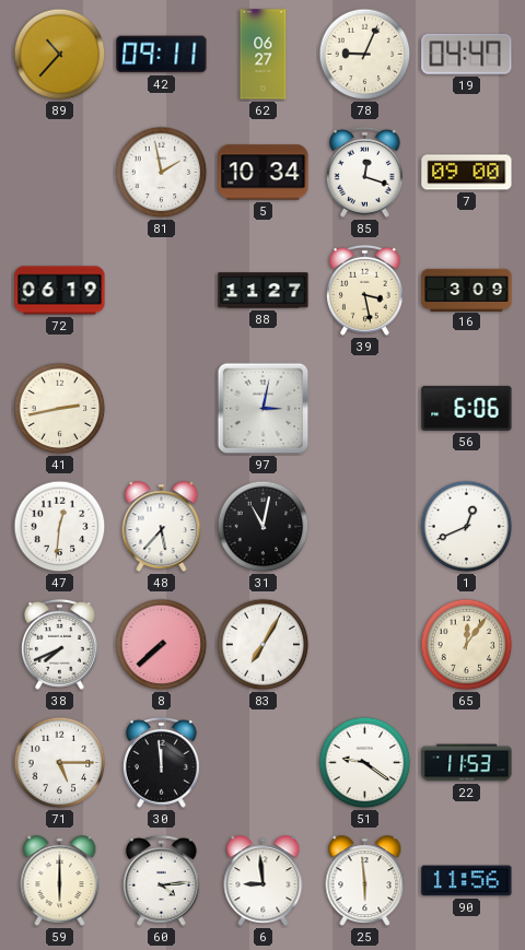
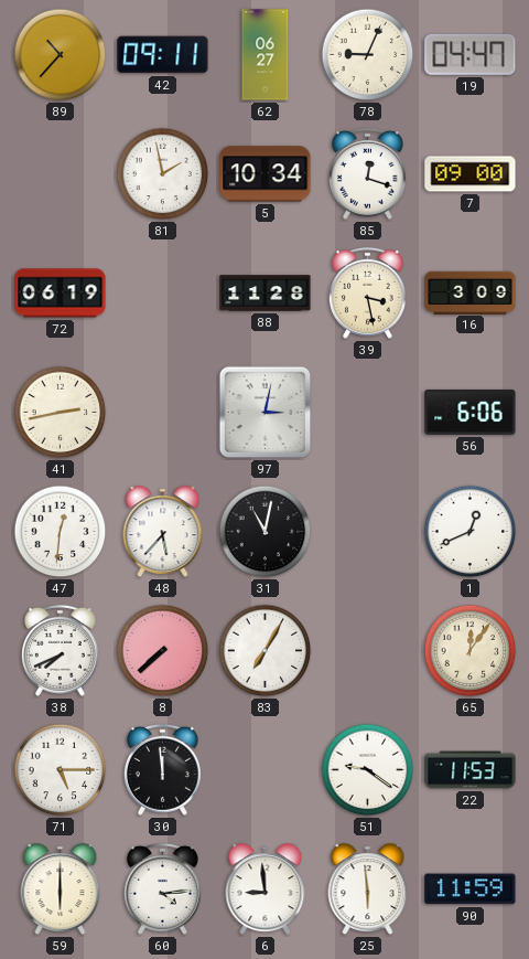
88: 11:27 -> 11:28
90: 11:56 -> 11:59
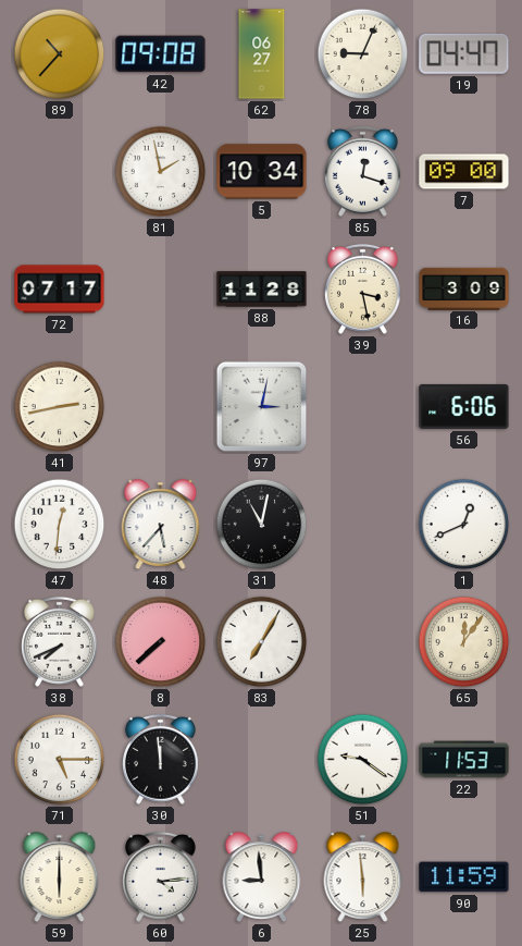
42: 09:11 -> 09:08
72: 06:19 -> 07:17
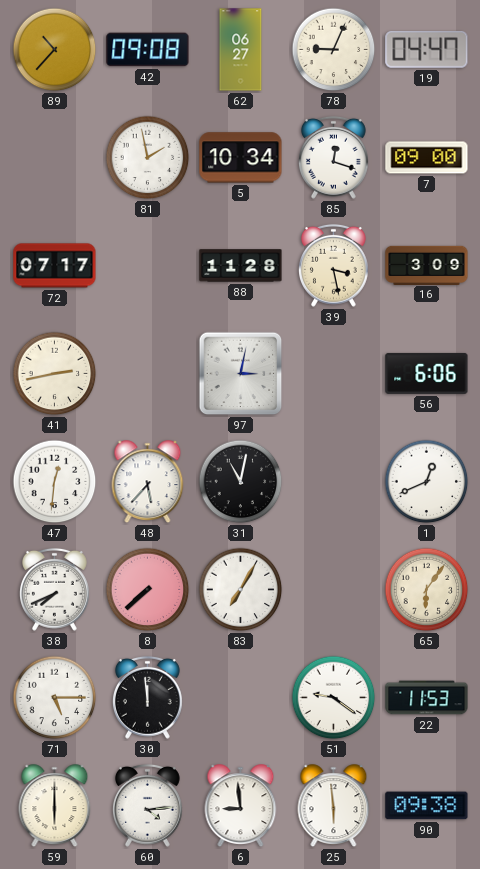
65: 12:06 -> 6:06
90: 11:59 -> 09:38
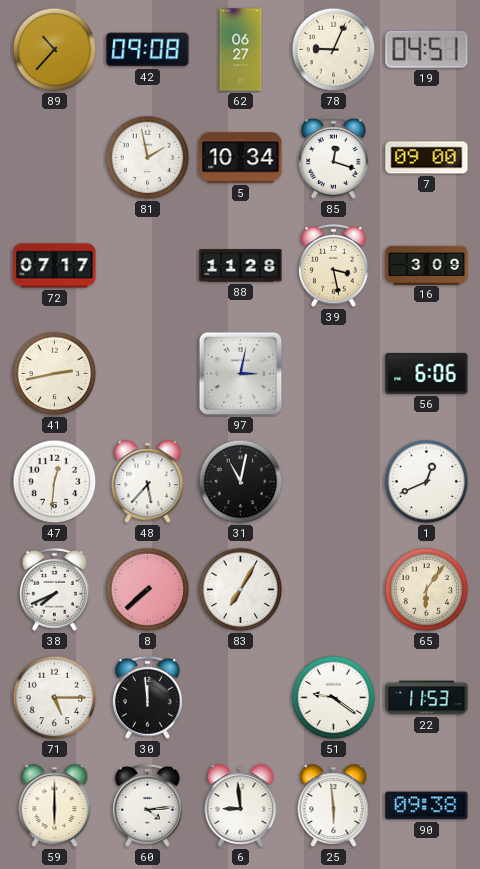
19: 04:47 -> 04:51
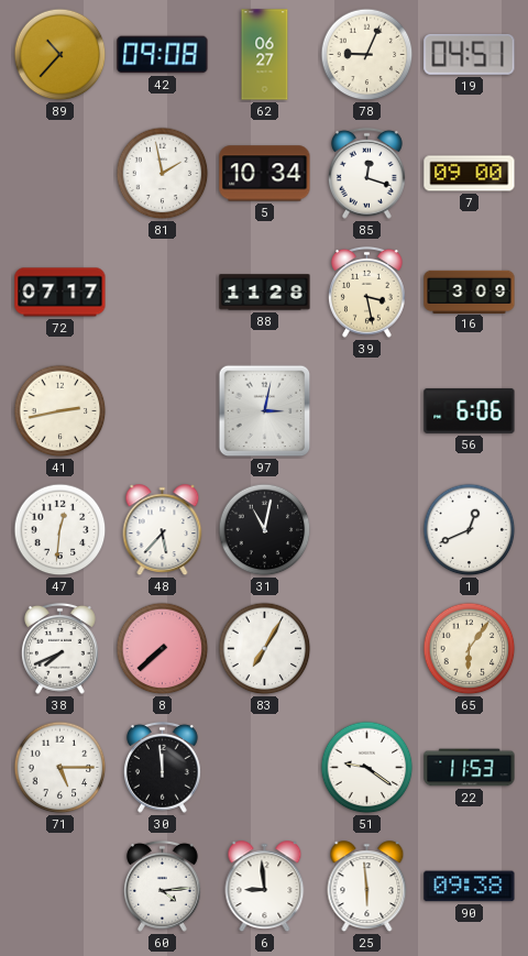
59: 6:00 -> none
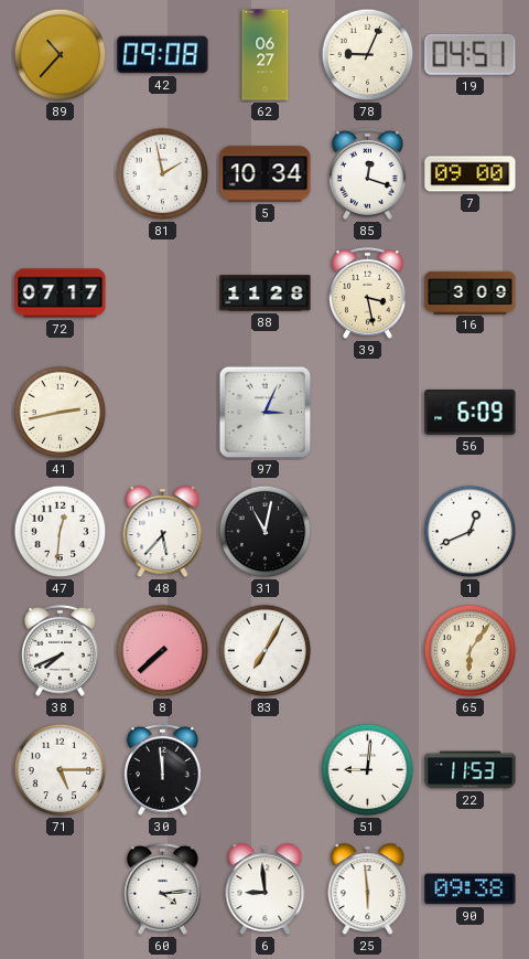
97: 3:02 -> 3:04
56: 6:06 -> 6:09
51: 9:21 -> 9:01
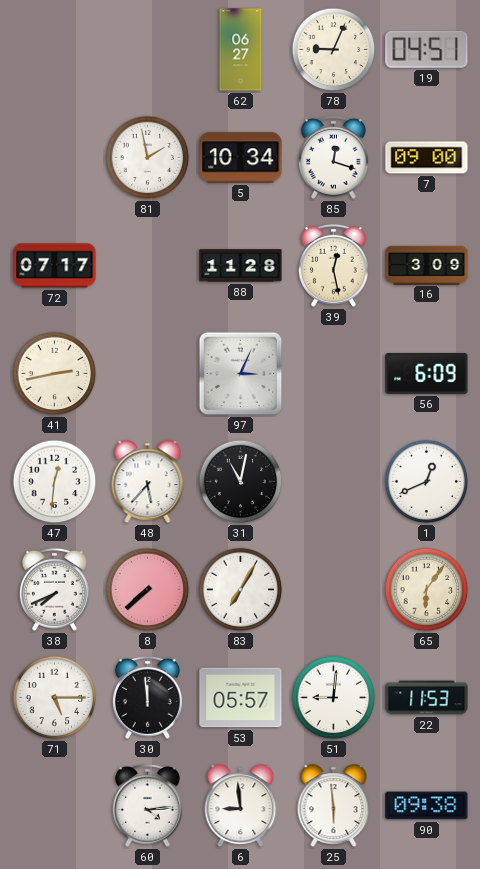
89: 10:37 -> none
42: 09:08 -> none
39: 3:28 -> 12:28
53: none -> 05:57
